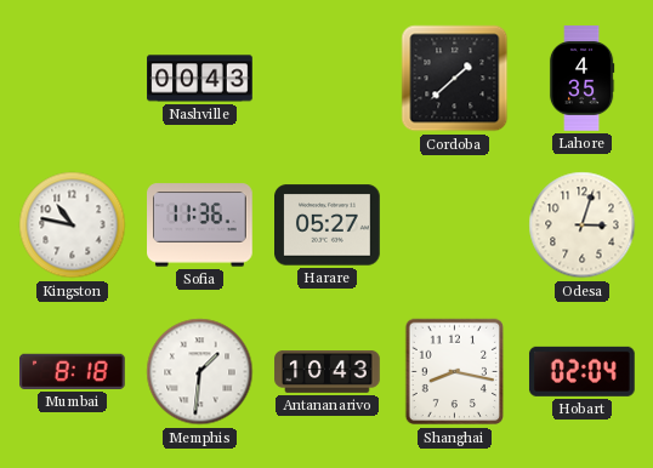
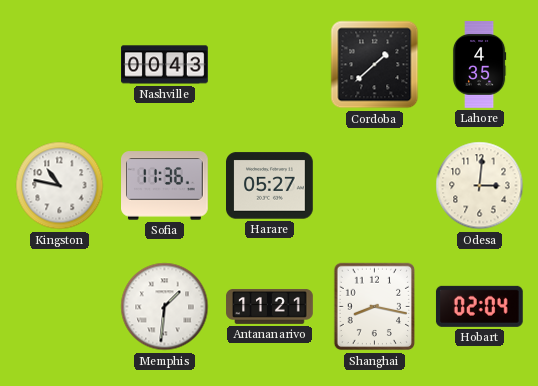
Odesa: 3:03 -> 3:01
Mumbai: 8:18 -> none
Antananarivo: 10:43 -> 11:21
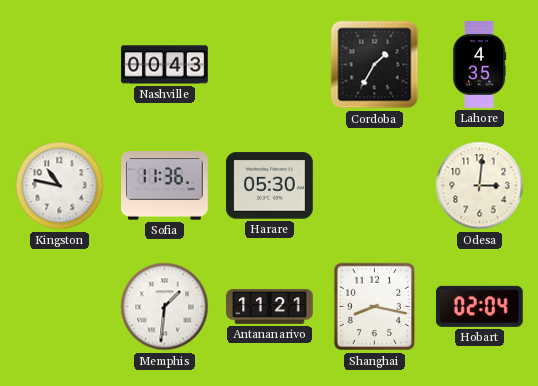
Cordoba: 1:38 -> 1:35
Harare: 05:27 -> 05:30
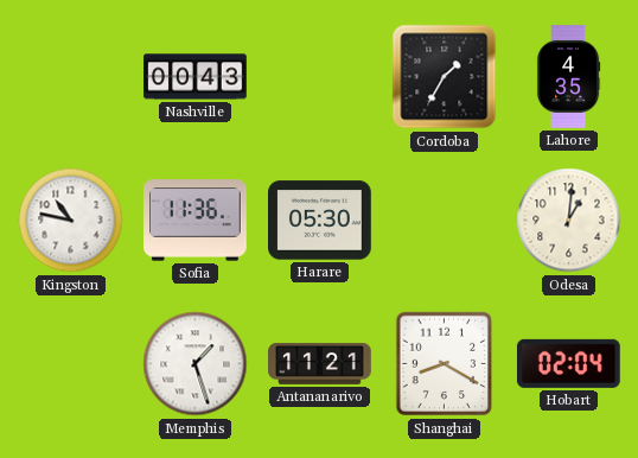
Odesa: 3:01 -> 1:01
Memphis: 1:31 -> 1:27
Shanghai: 8:17 -> 8:20
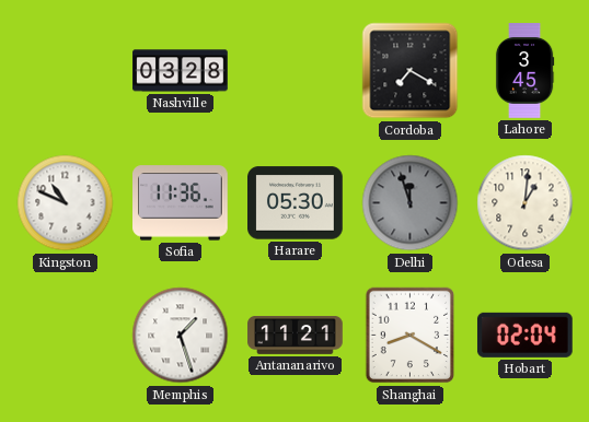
Nashville: 00:43 -> 03:28
Cordoba: 1:35 -> 7:20
Lahore: 4:35 -> 3:45
Kingston: 10:47 -> 10:49
Delhi: none -> 11:57
